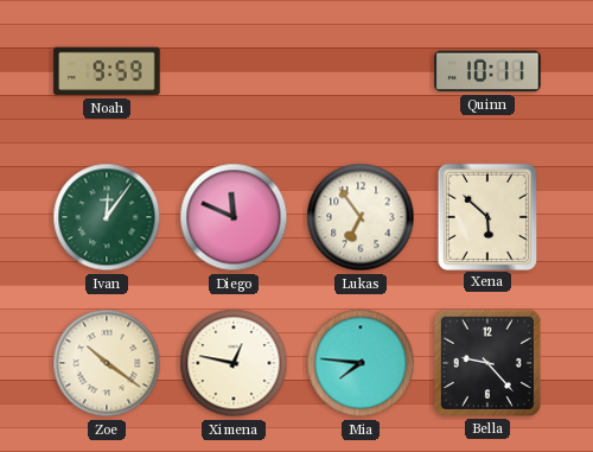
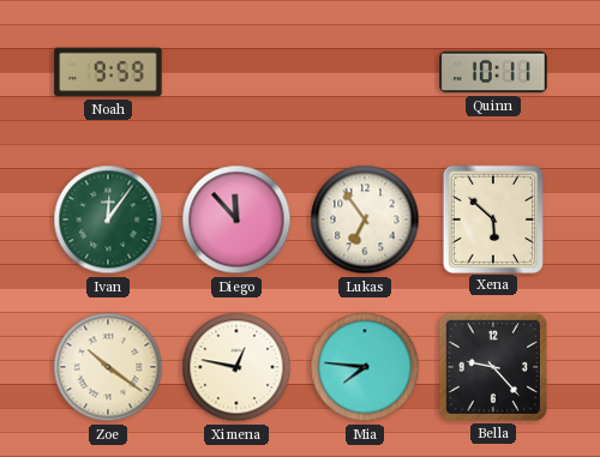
Diego: 11:49 -> 11:53
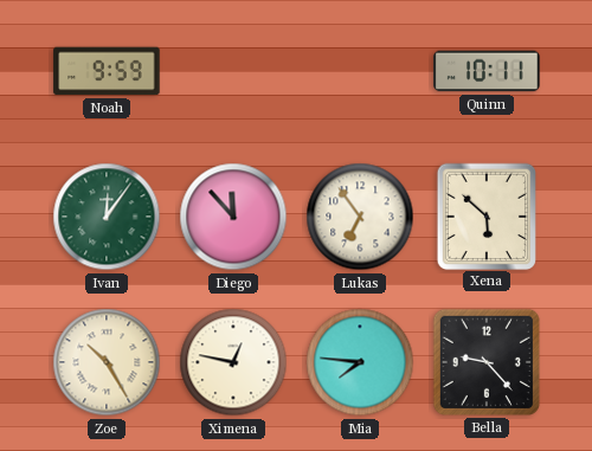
Zoe: 10:21 -> 10:25
